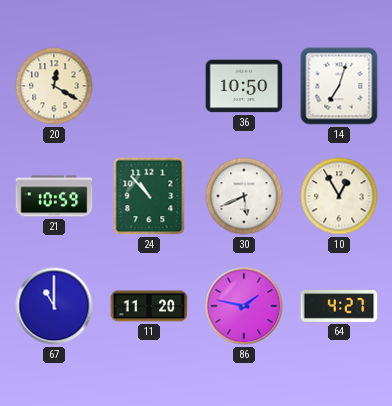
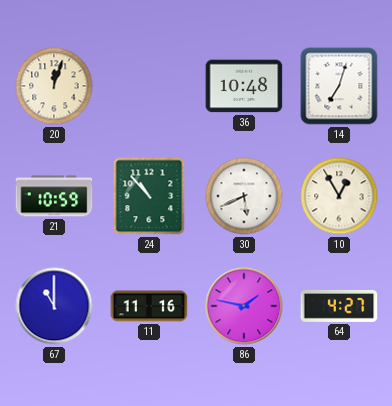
20: 12:20 -> 12:03
36: 10:50 -> 10:48
11: 11:20 -> 11:16
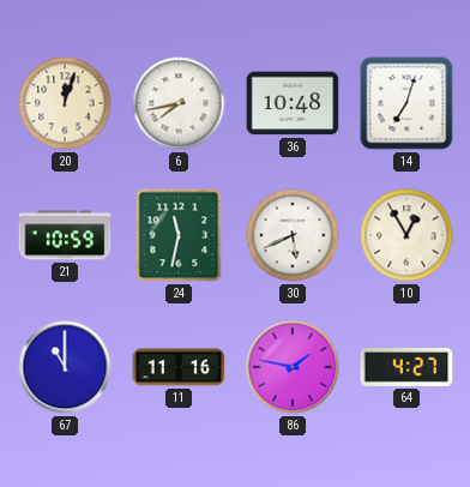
6: none -> 7:43
24: 10:53 -> 11:32
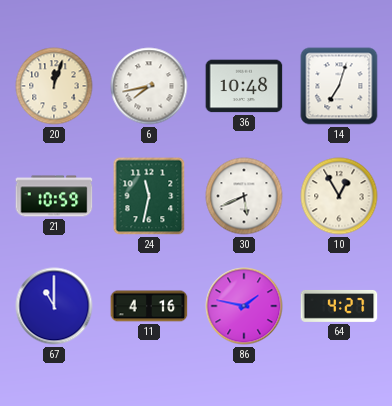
11: 11:16 -> 4:16
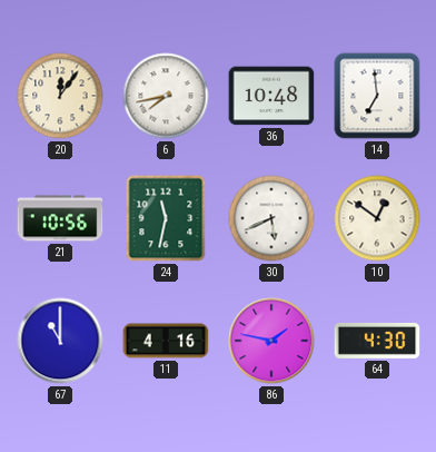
20: 12:03 -> 12:06
14: 7:03 -> 6:59
21: 10:59 -> 10:56
10: 12:55 -> 12:51
64: 4:27 -> 4:30
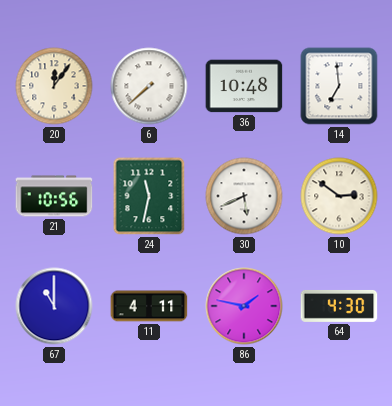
6: 7:43 -> 7:38
10: 12:51 -> 2:51
11: 4:16 -> 4:11
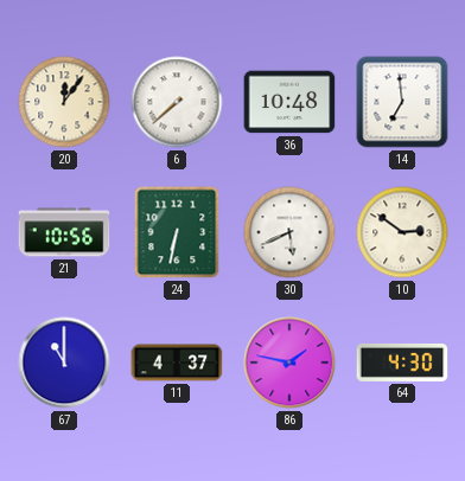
24: 11:32 -> 6:32
11: 4:11 -> 4:37
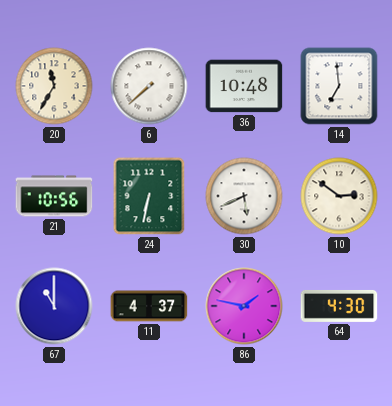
20: 12:06 -> 11:35
